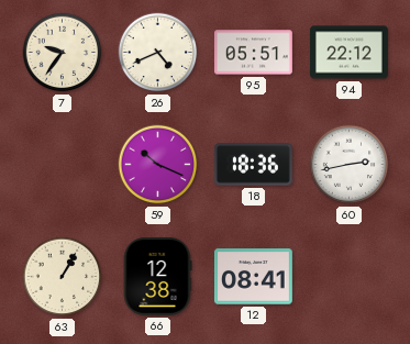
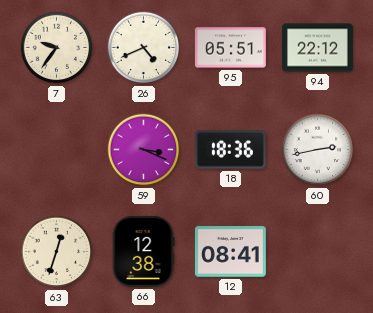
59: 10:19 -> 3:19
63: 1:05 -> 12:33
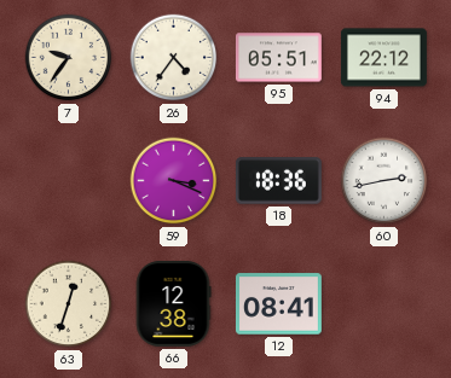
26: 4:41 -> 4:36
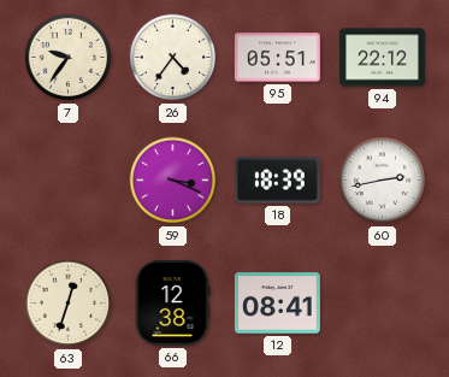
18: 18:36 -> 18:39
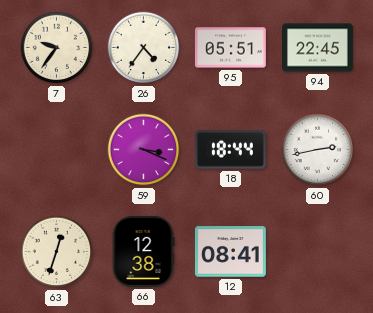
94: 22:12 -> 22:45
18: 18:39 -> 18:44
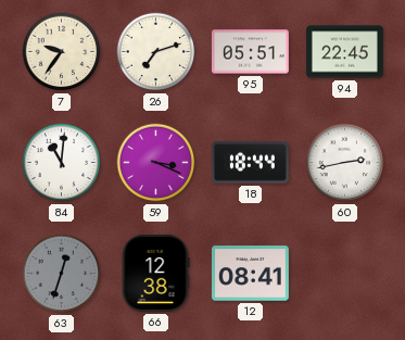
26: 4:36 -> 7:12
84: none -> 11:01
63 dial: cream -> grey
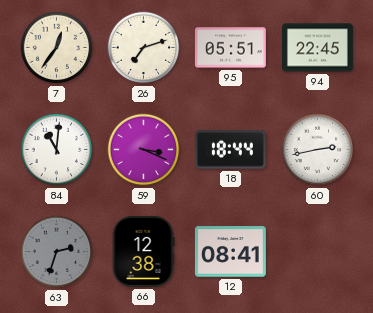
7: 9:36 -> 12:36
63: 12:33 -> 2:33
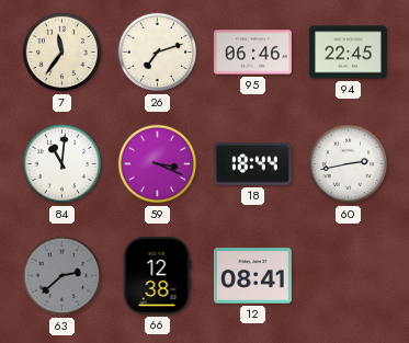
7: 12:36 -> 11:36
95: 05:51 -> 06:46
63: 2:33 -> 2:38
